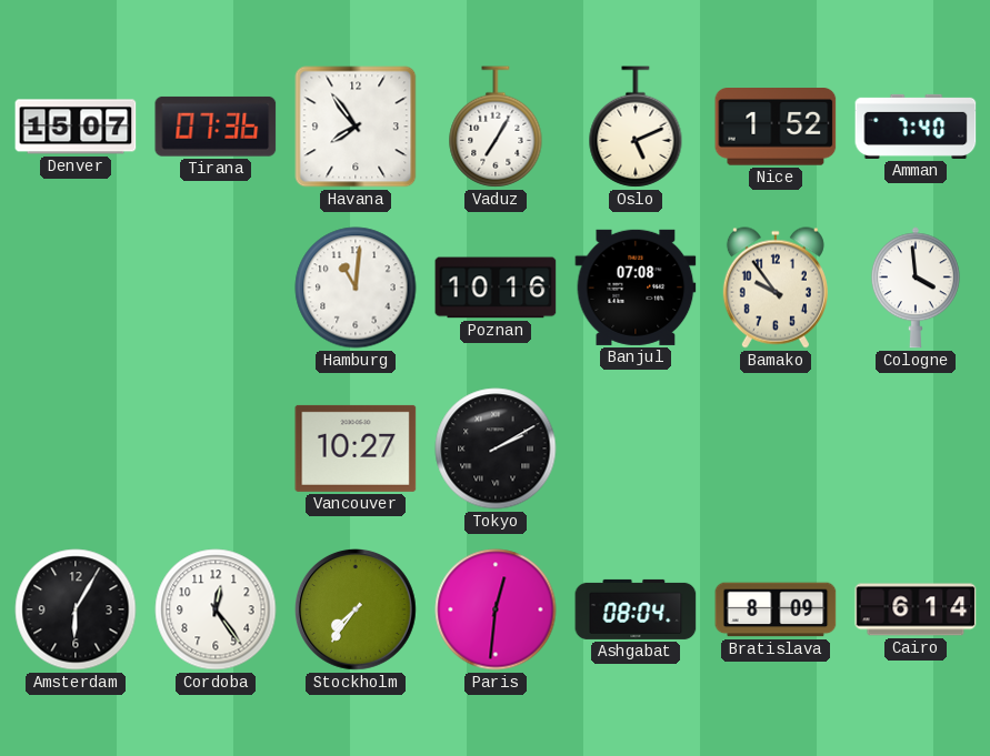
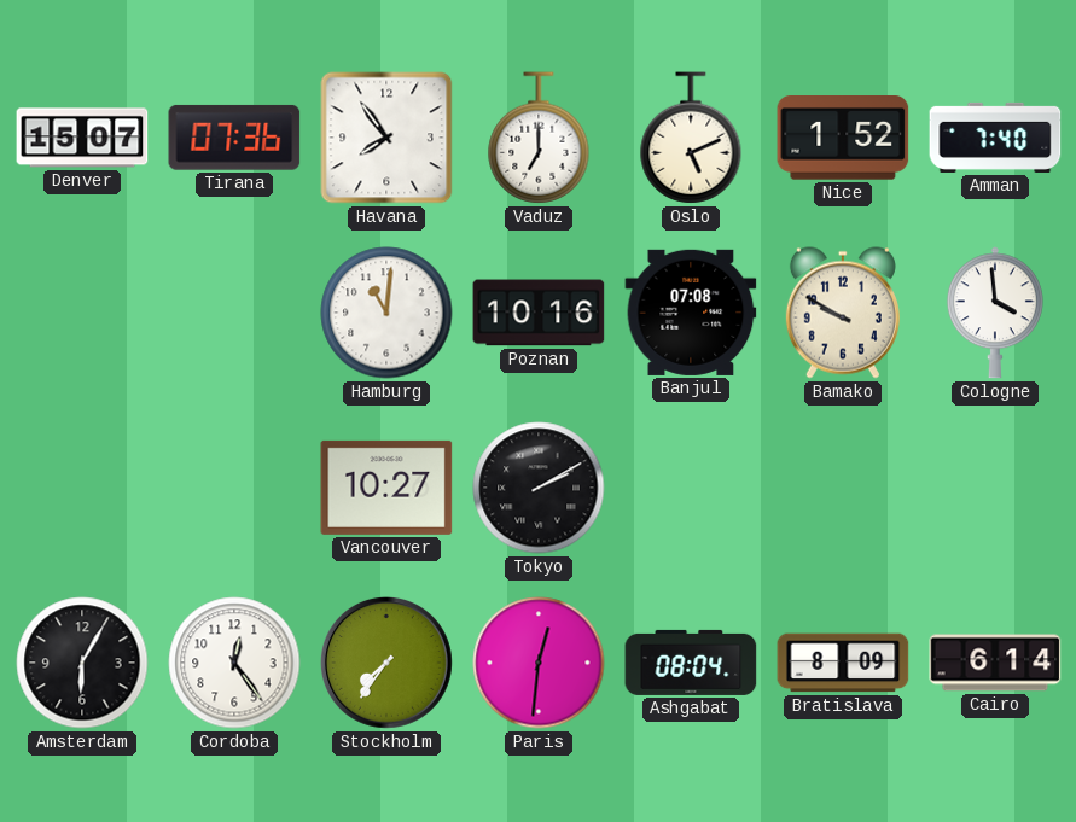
Vaduz: 7:05 -> 7:00
Bamako: 9:54 -> 9:50
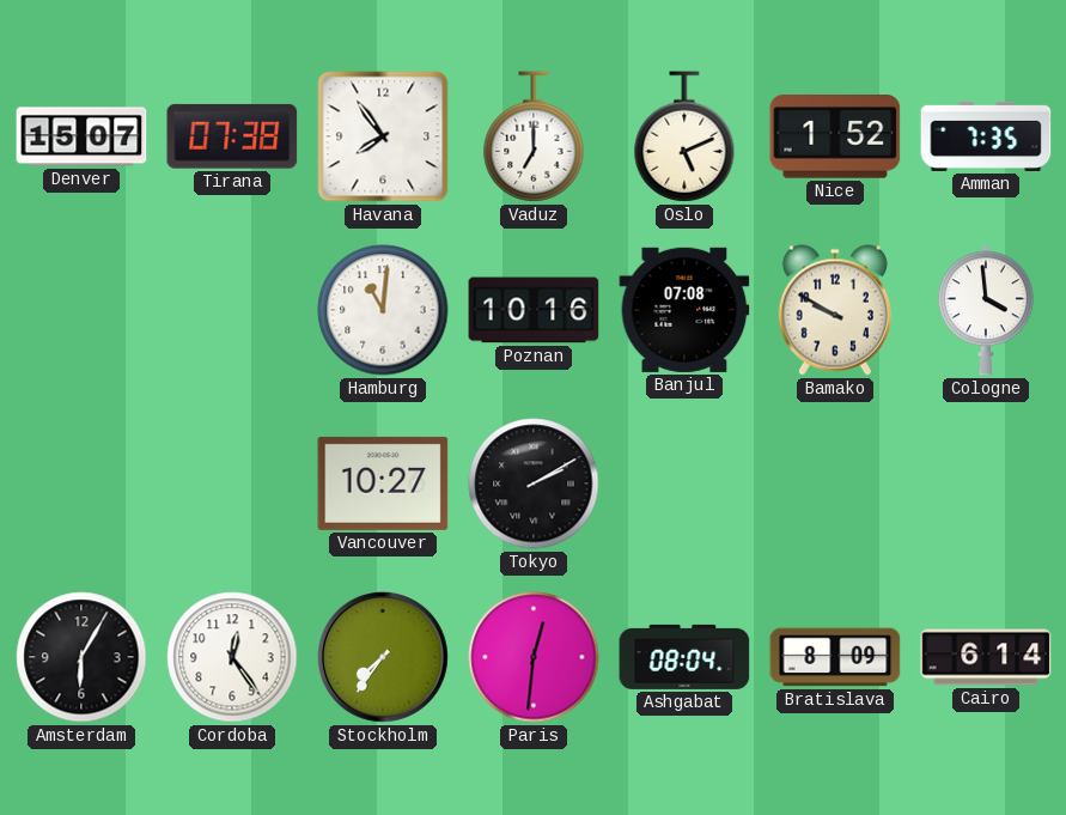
Tirana: 07:36 -> 07:38
Amman: 7:40 -> 7:35
